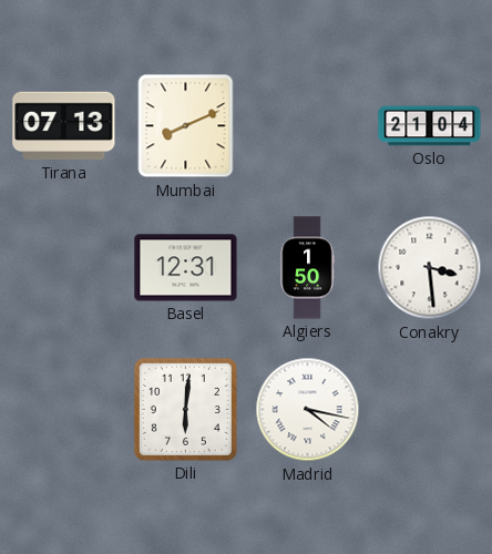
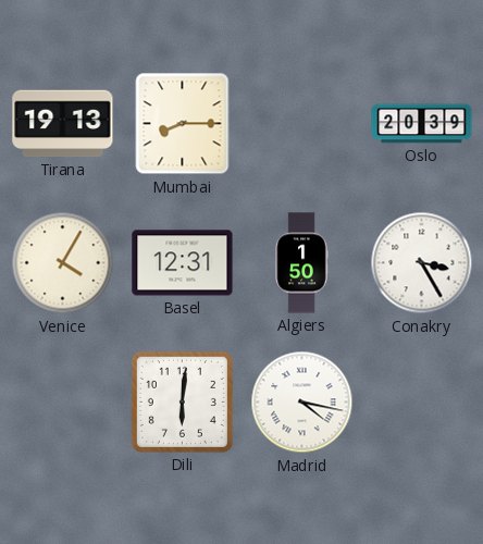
Tirana: 07:13 -> 19:13
Mumbai: 8:11 -> 8:15
Oslo: 21:04 -> 20:39
Venice: none -> 4:05
Conakry: 3:29 -> 3:25
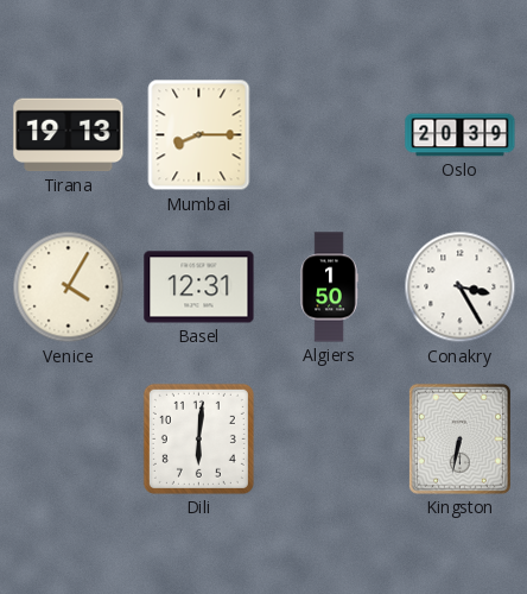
Madrid: 4:17 -> none
Kingston: none -> 6:32
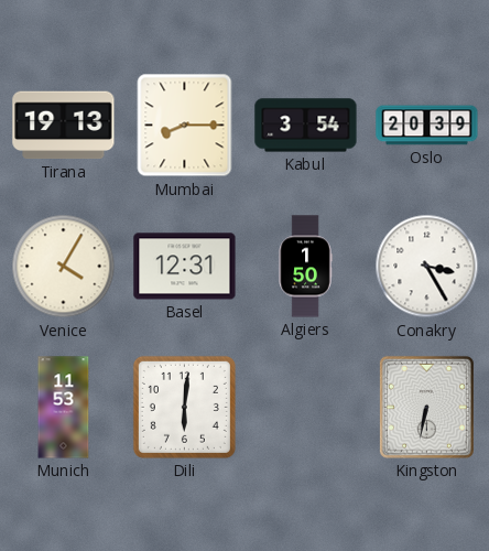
Kabul: none -> 3:54
Munich: none -> 11:53
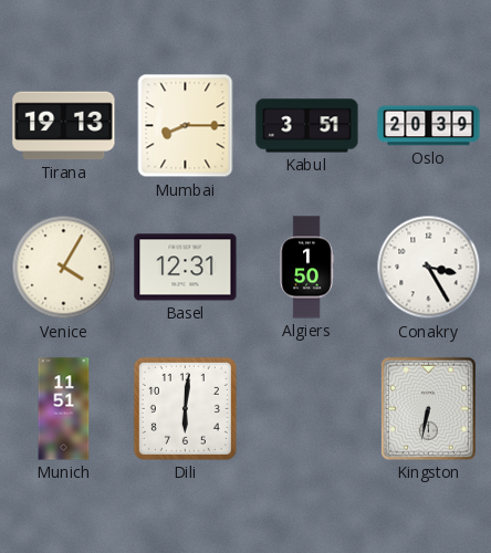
Kabul: 3:54 -> 3:51
Munich: 11:53 -> 11:51
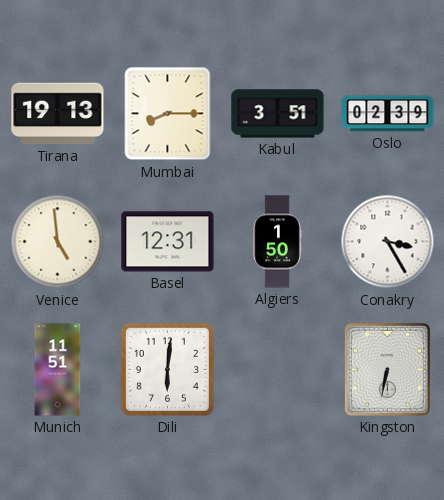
Oslo: 20:39 -> 02:39
Venice: 4:05 -> 4:59
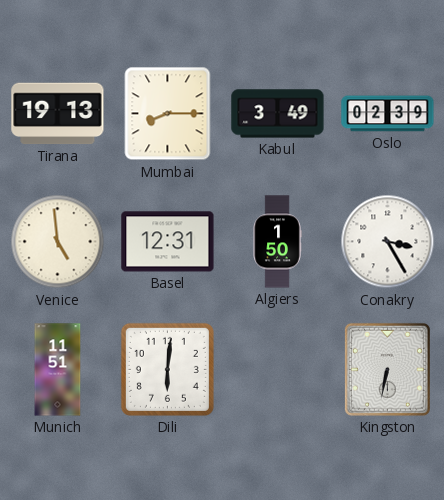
Kabul: 3:51 -> 3:49
